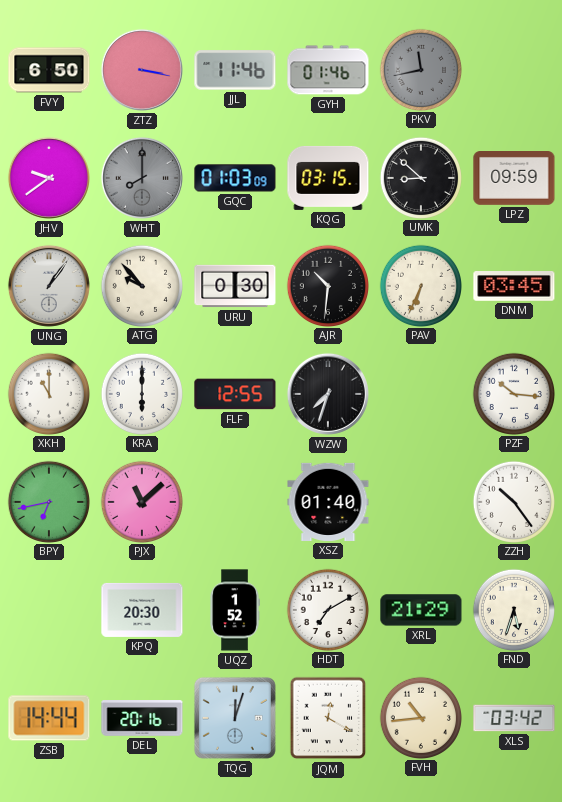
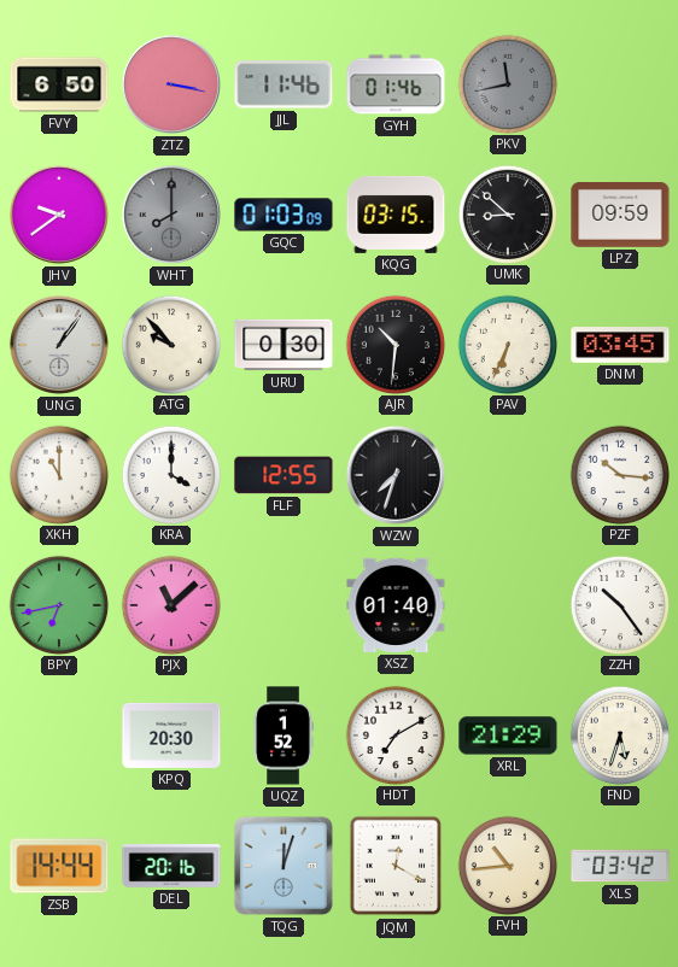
KRA: 6:00 -> 4:00
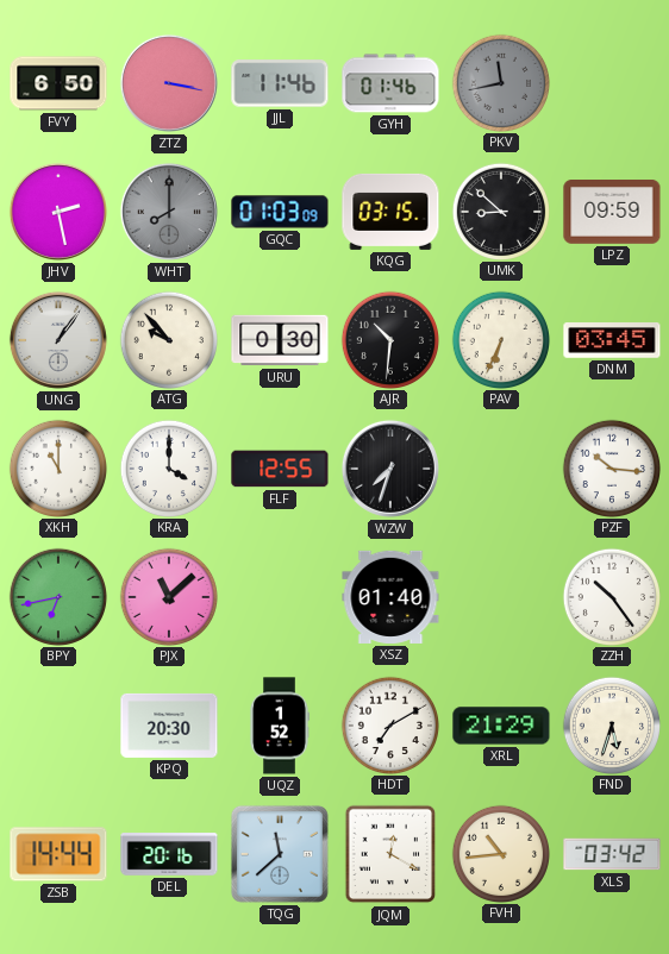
JHV: 9:39 -> 2:28
TQG: 12:03 -> 11:38
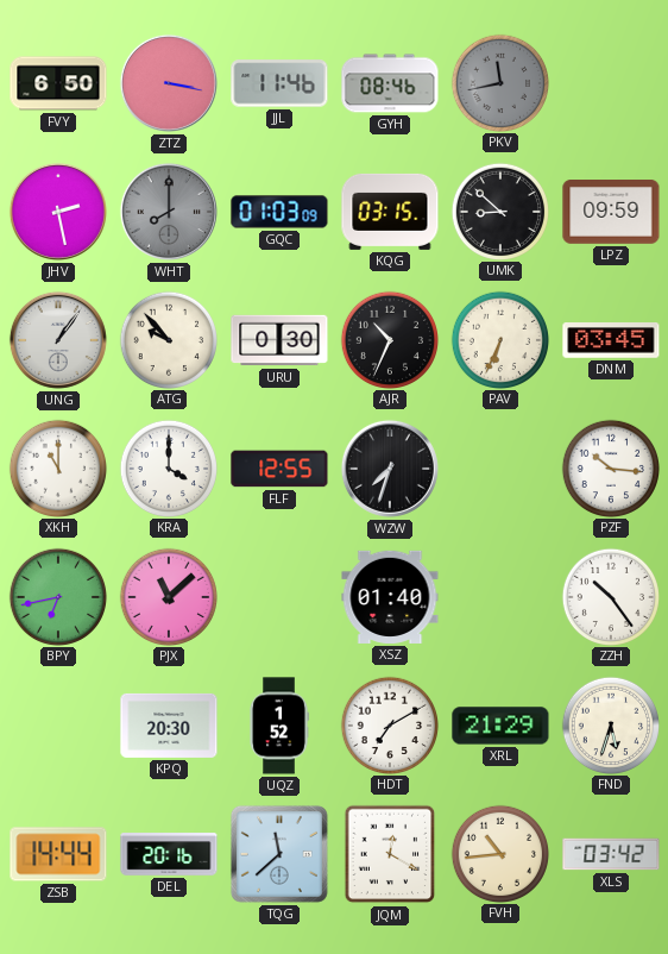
GYH: 01:46 -> 08:46
AJR: 10:31 -> 10:34
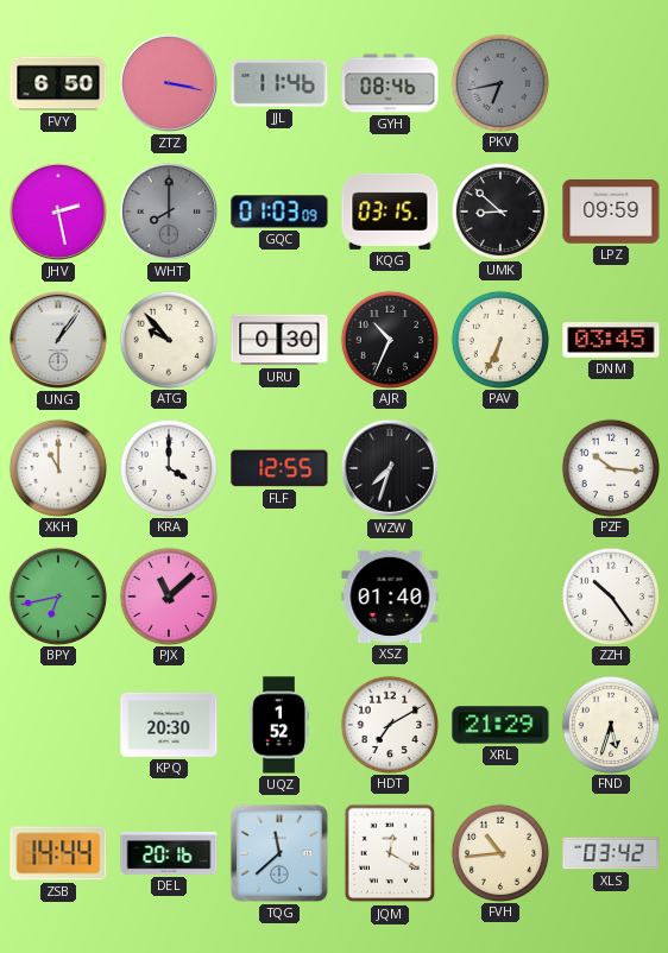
PKV: 11:43 -> 6:43
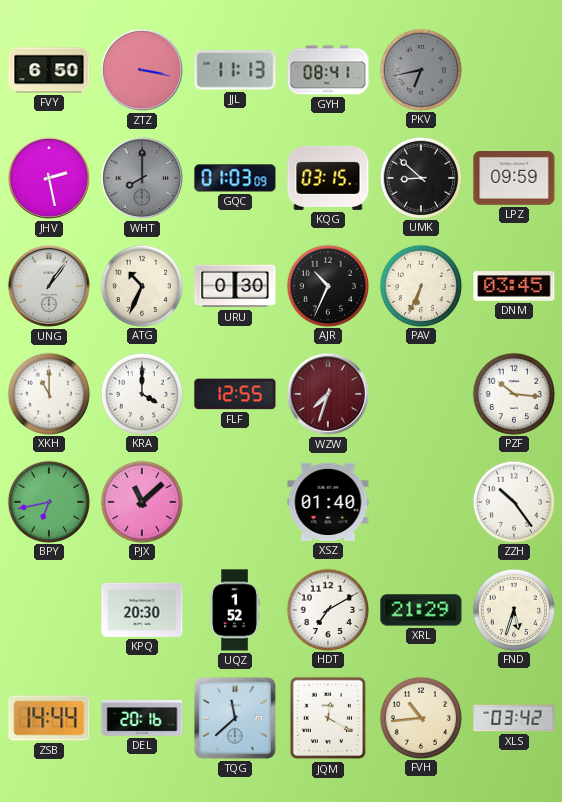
JJL: 11:46 -> 11:13
GYH: 08:46 -> 08:41
ATG: 9:53 -> 10:34
WZW dial: black -> burgundy
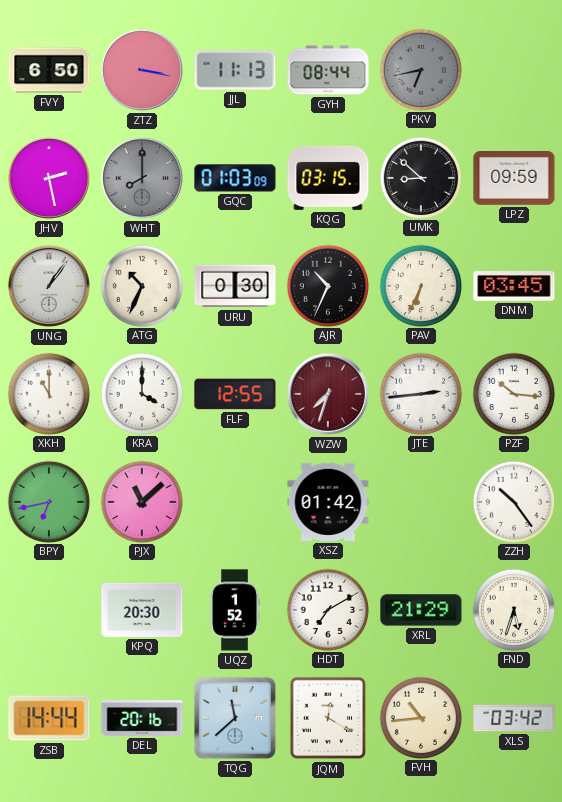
GYH: 08:41 -> 08:44
JTE: none -> 2:44
XSZ: 01:40 -> 01:42
